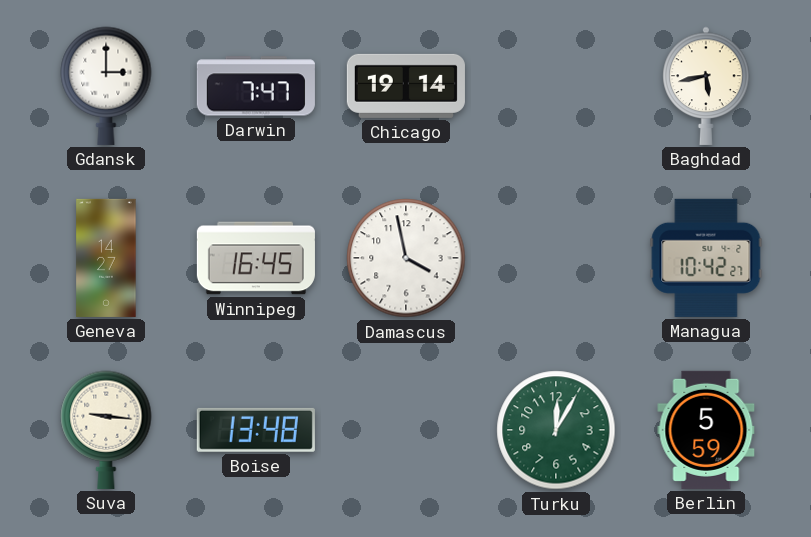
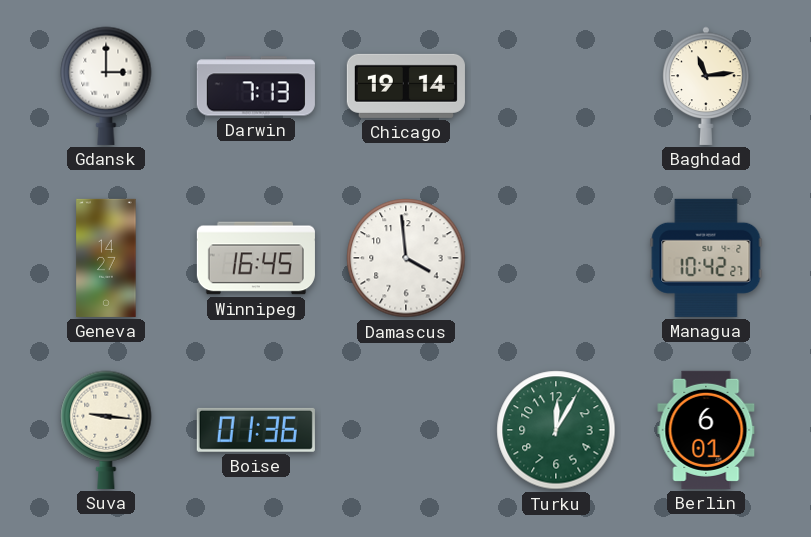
Darwin: 7:47 -> 7:13
Baghdad: 5:43 -> 11:14
Damascus: 3:58 -> 3:59
Boise: 13:48 -> 01:36
Berlin: 5:59 -> 6:01
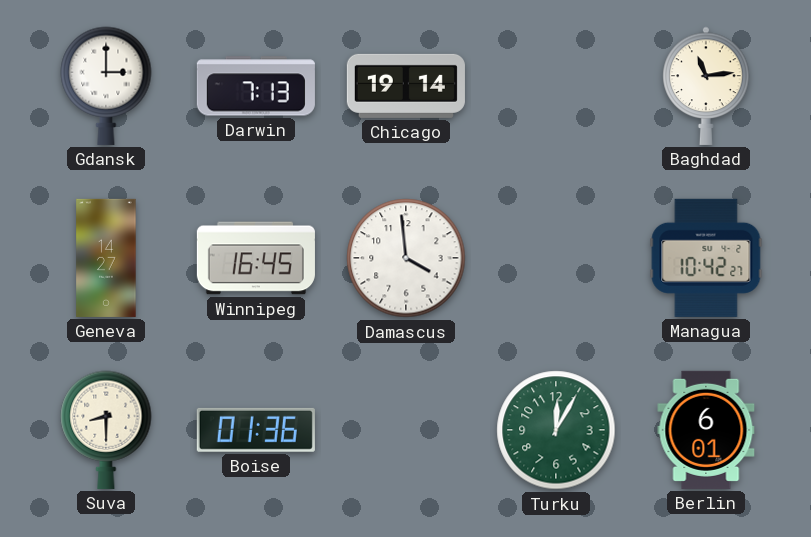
Suva: 9:16 -> 8:30
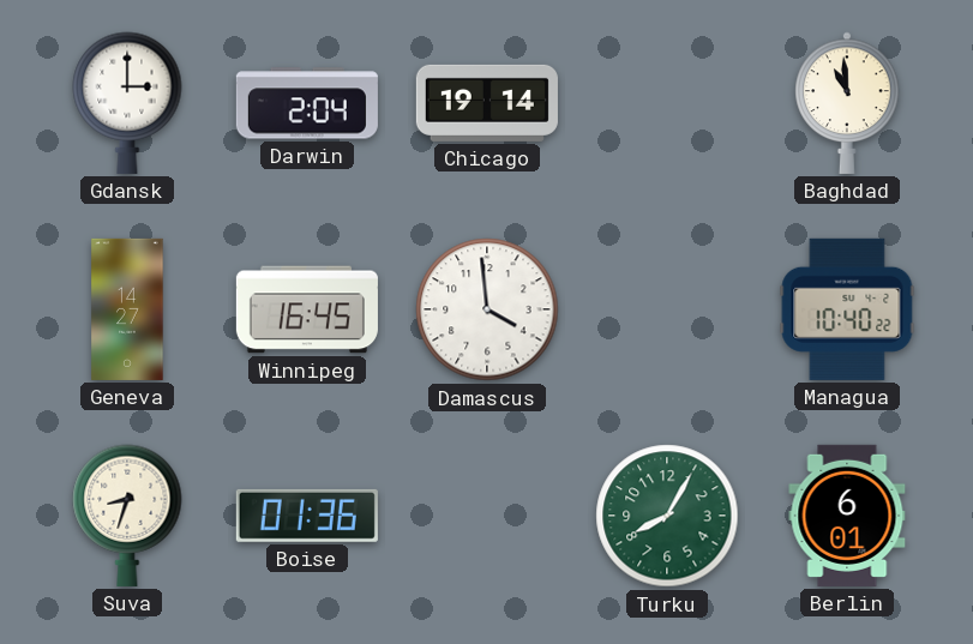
Darwin: 7:13 -> 2:04
Baghdad: 11:14 -> 10:59
Managua: 10:42 -> 10:40
Suva: 8:30 -> 8:33
Turku: 12:05 -> 8:05
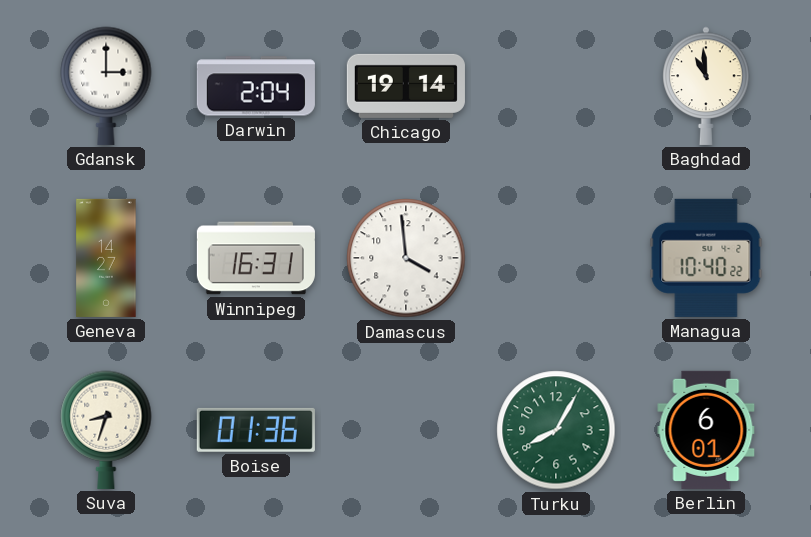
Winnipeg: 16:45 -> 16:31
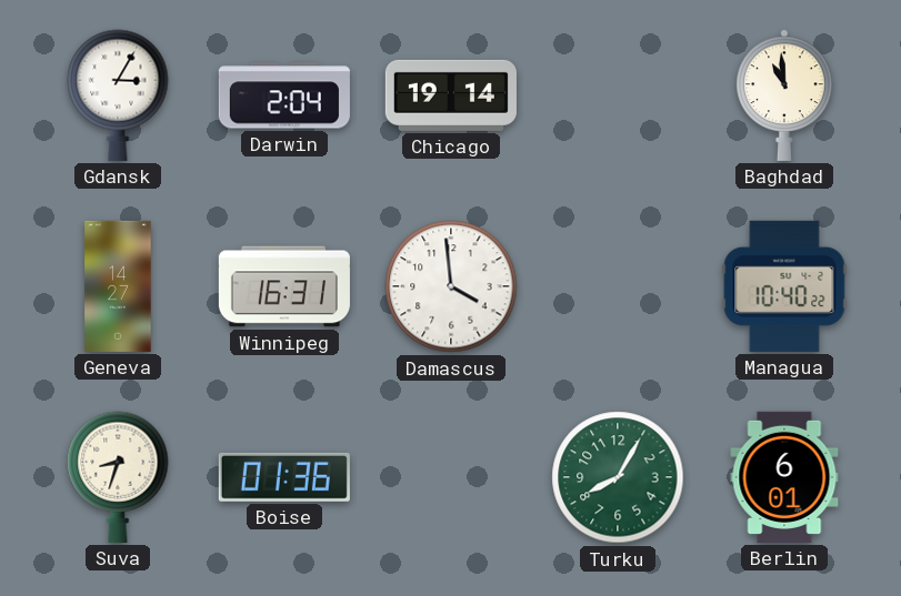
Gdansk: 3:00 -> 3:05
